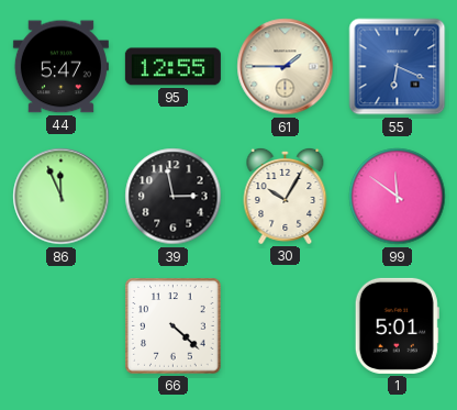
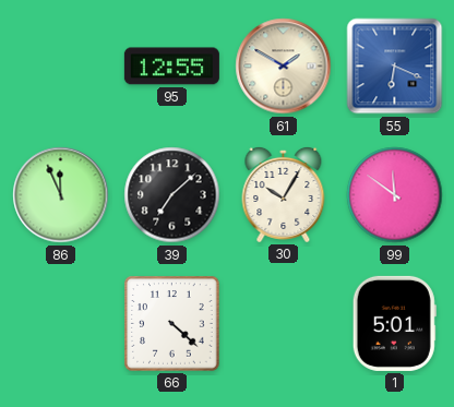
44: 5:47 -> none
61: 1:45 -> 1:50
39: 2:58 -> 7:08
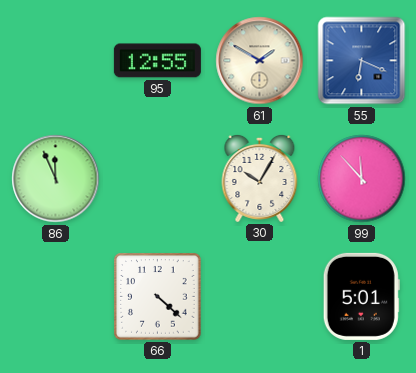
39: 7:08 -> none
99: 11:51 -> 11:53
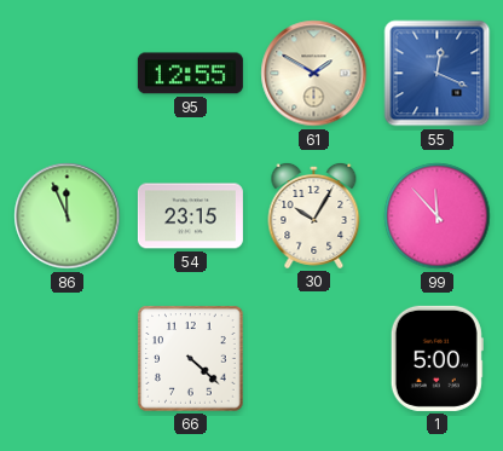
55: 6:19 -> 12:19
54: none -> 23:15
1: 5:01 -> 5:00
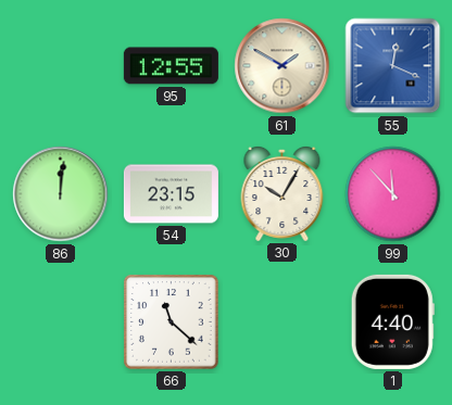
86: 11:56 -> 12:01
66: 4:22 -> 11:22
1: 5:00 -> 4:40
